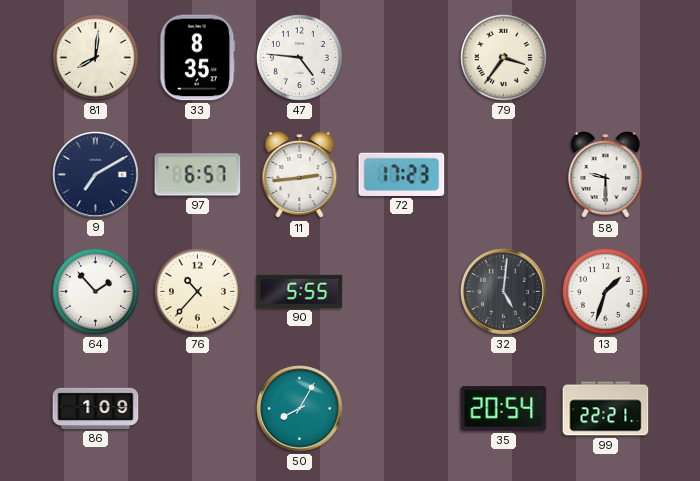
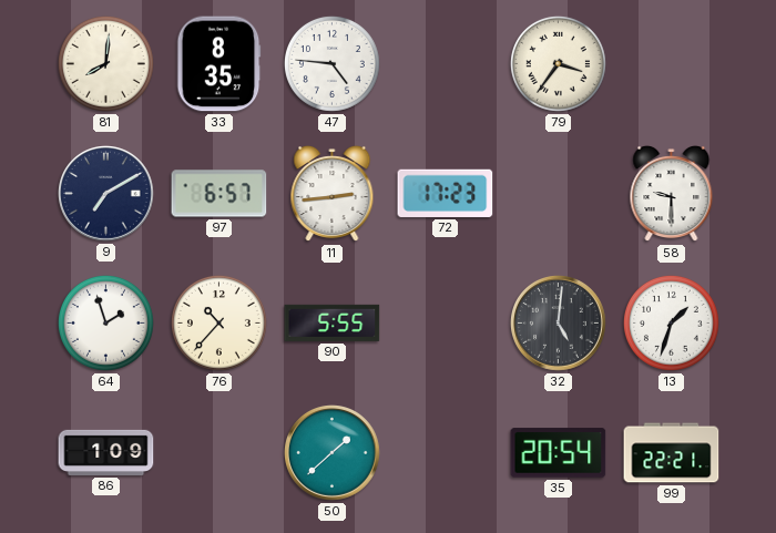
64: 1:53 -> 1:57
50: 8:05 -> 1:38
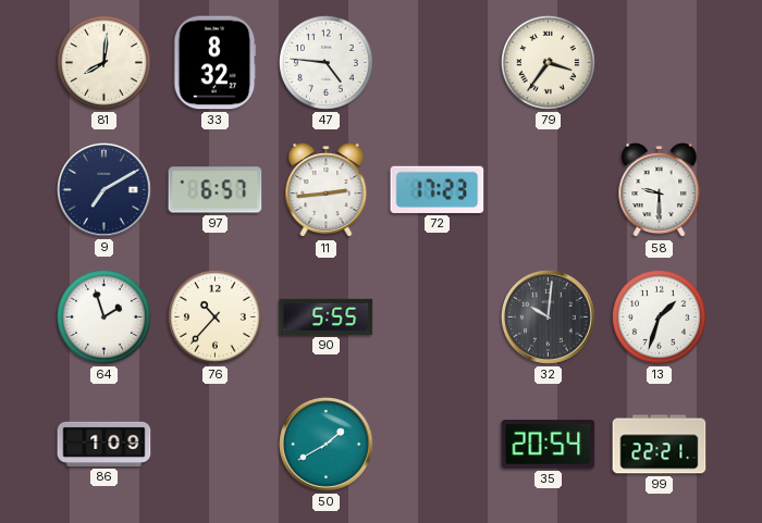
33: 8:35 -> 8:32
32: 5:01 -> 10:01
50: 1:38 -> 1:40
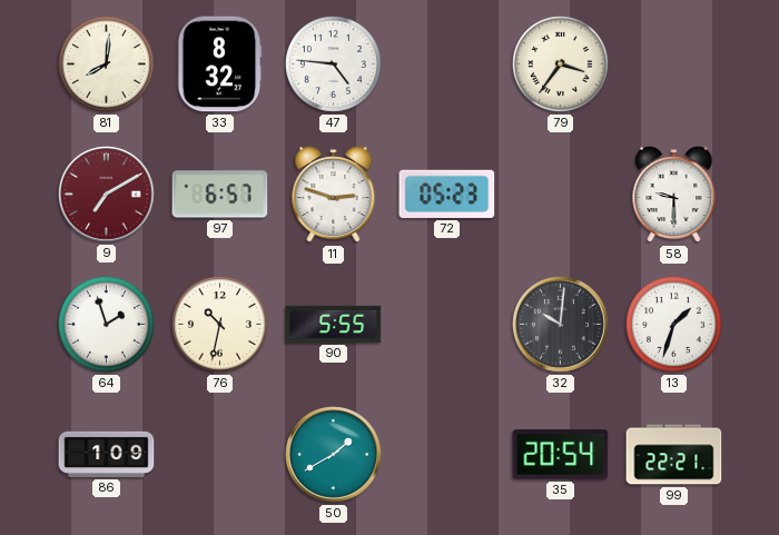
9 dial: navy -> burgundy
11: 2:44 -> 2:48
72: 17:23 -> 05:23
76: 10:37 -> 10:32
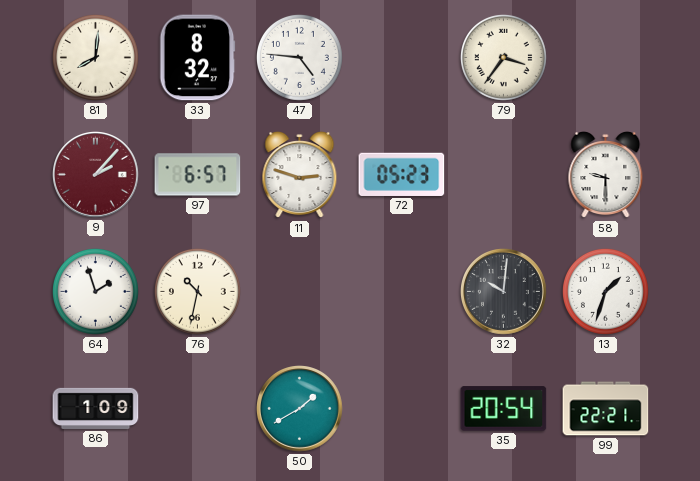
9: 7:10 -> 2:07
90: 5:55 -> none
